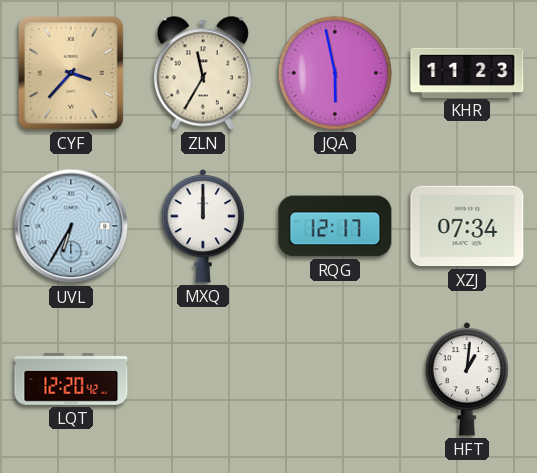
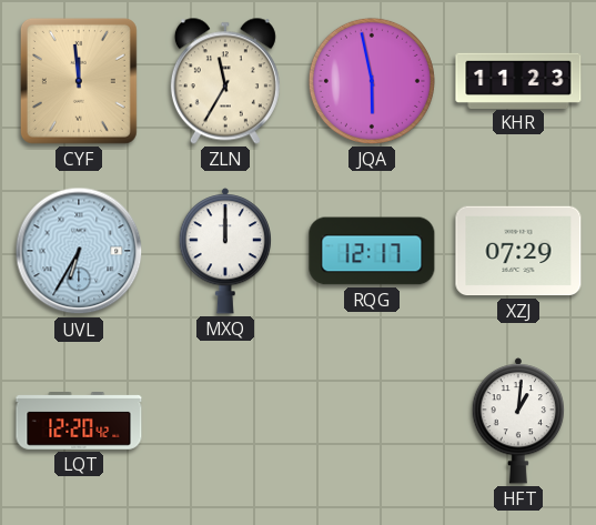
CYF: 3:37 -> 11:59
XZJ: 07:34 -> 07:29
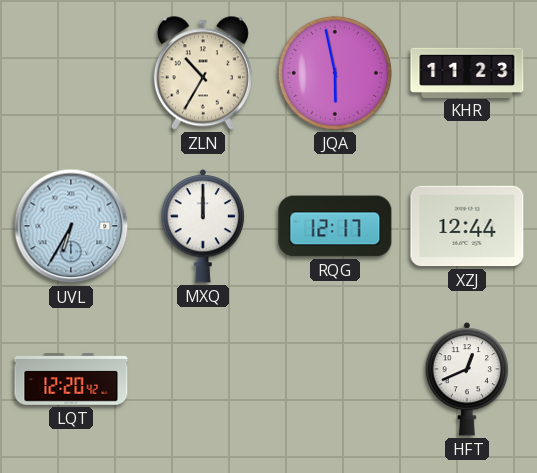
CYF: 11:59 -> none
ZLN: 11:35 -> 10:35
XZJ: 07:29 -> 12:44
HFT: 1:01 -> 12:41
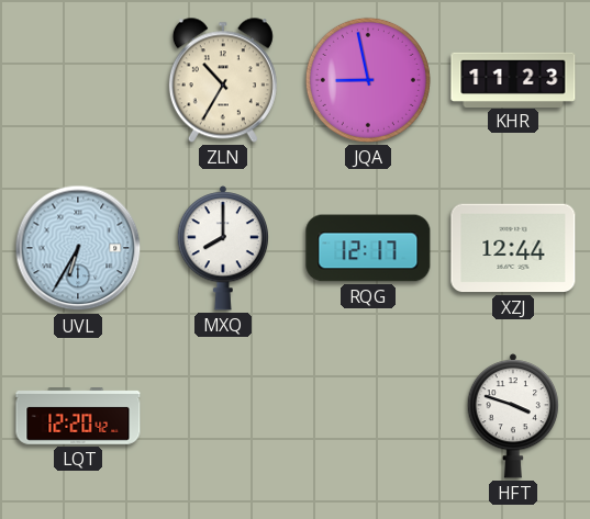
JQA: 5:58 -> 8:58
MXQ: 12:00 -> 8:00
HFT: 12:41 -> 3:48
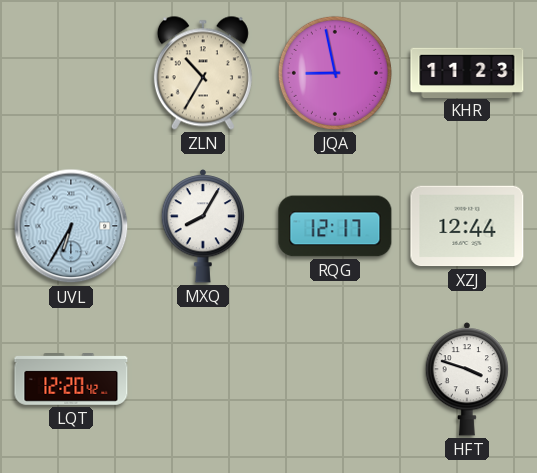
MXQ: 8:00 -> 8:05
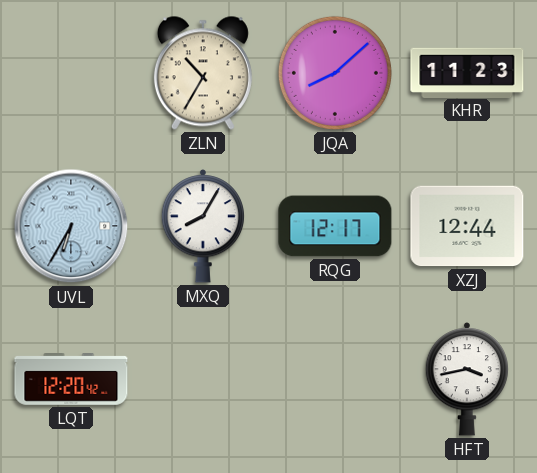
JQA: 8:58 -> 8:08
HFT: 3:48 -> 3:43
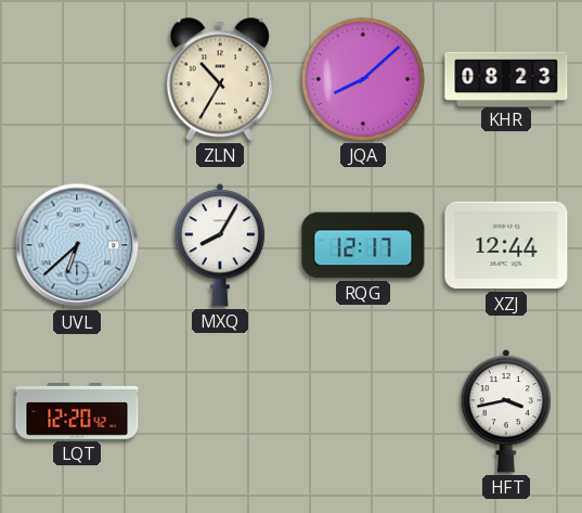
KHR: 11:23 -> 08:23
UVL: 6:35 -> 6:38
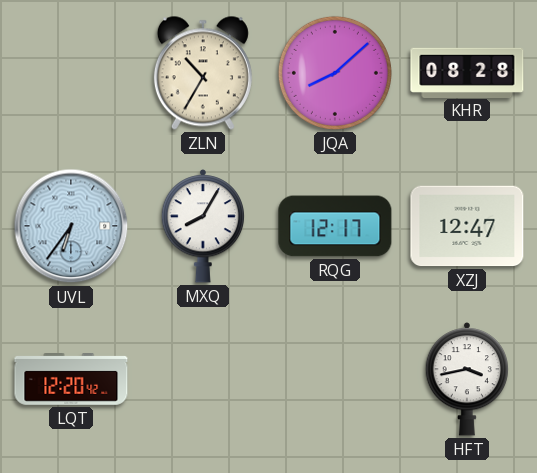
KHR: 08:23 -> 08:28
UVL: 6:38 -> 6:36
XZJ: 12:44 -> 12:47
